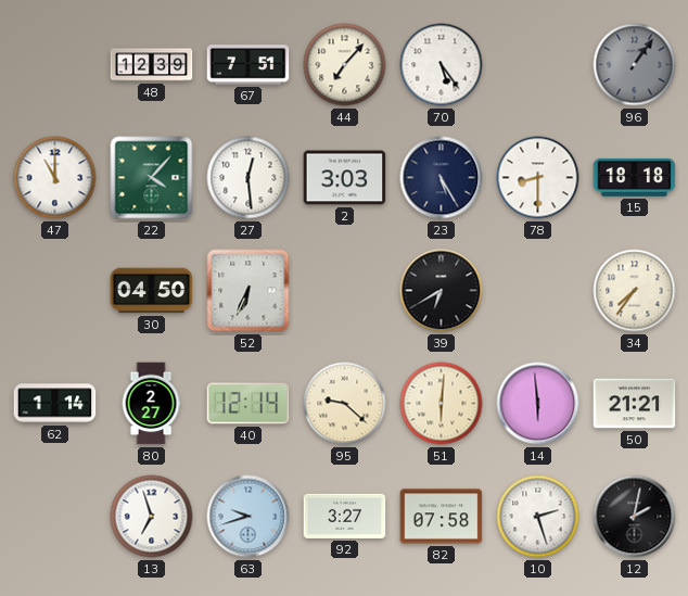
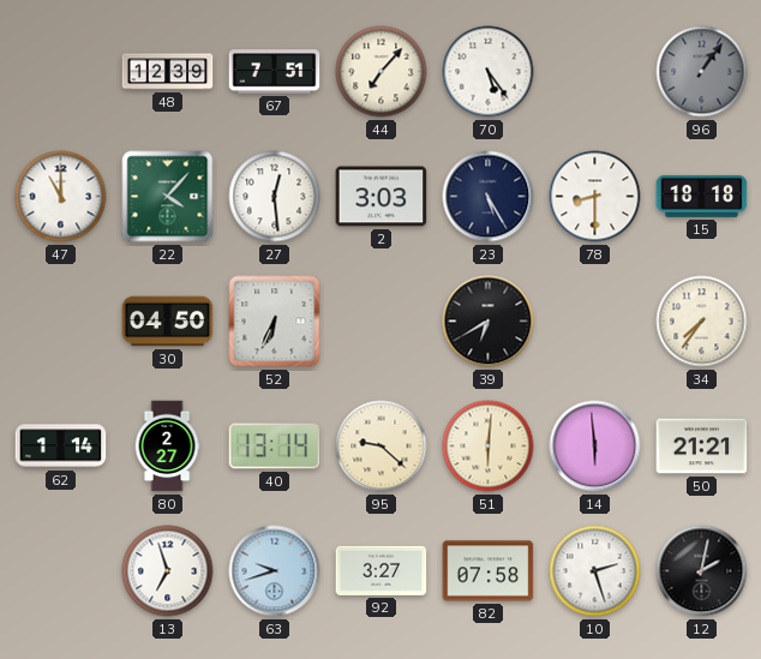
40: 12:14 -> 13:14
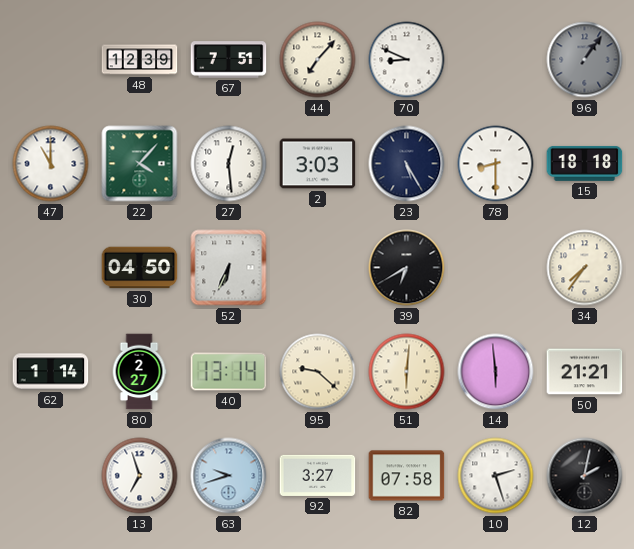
70: 5:24 -> 8:49
